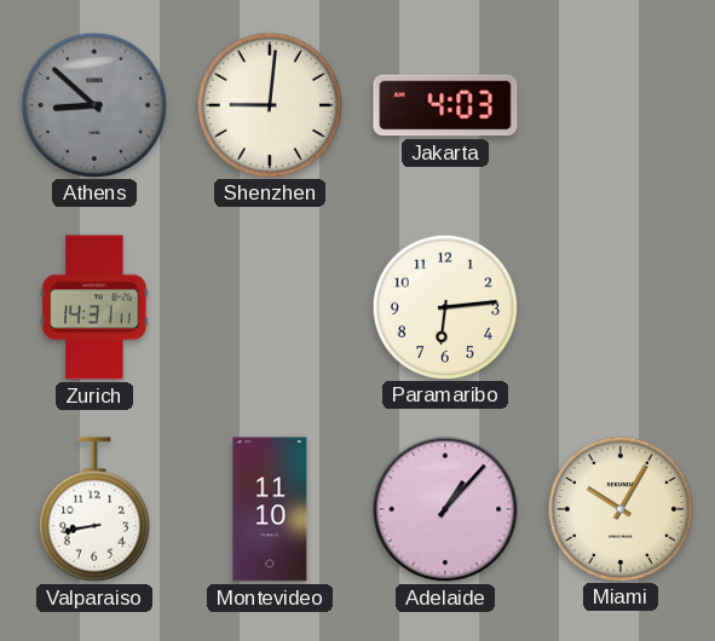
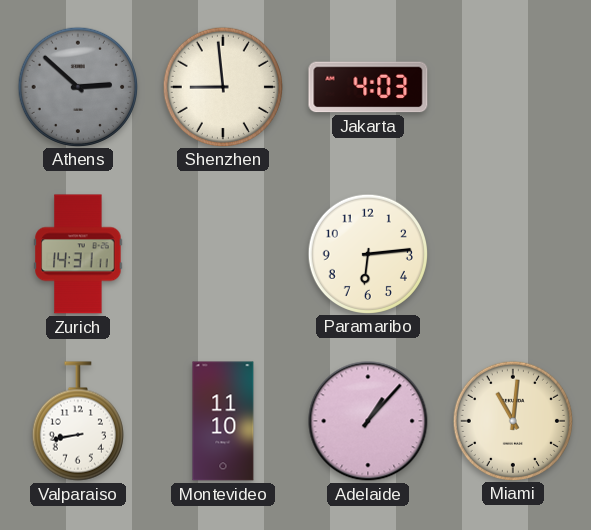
Athens: 8:52 -> 2:52
Shenzhen: 9:01 -> 8:59
Miami: 10:05 -> 11:01
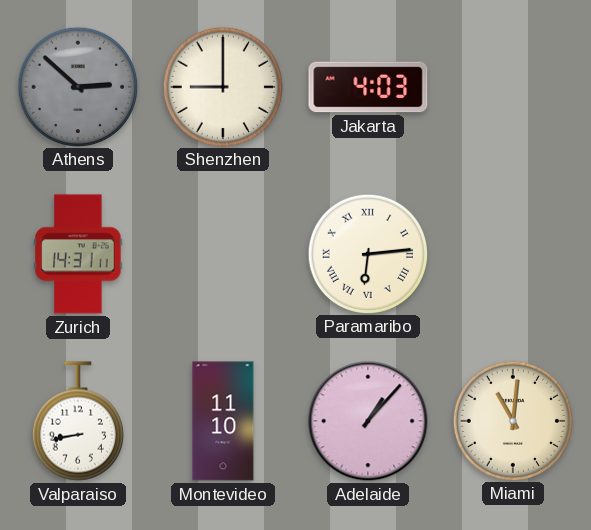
Shenzhen: 8:59 -> 9:00
Paramaribo numerals: Arabic -> Roman
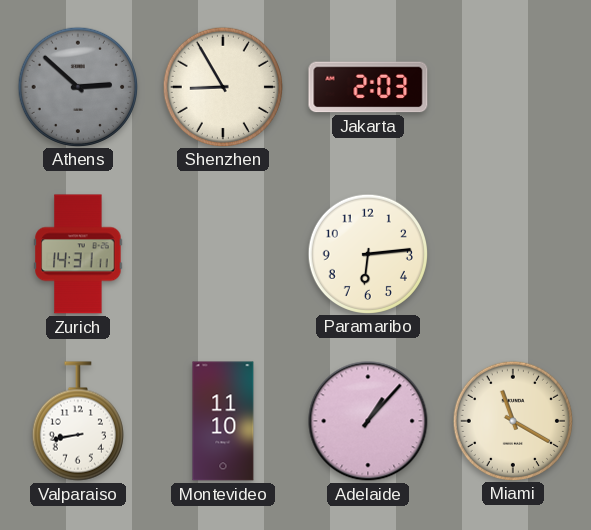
Shenzhen: 9:00 -> 8:55
Jakarta: 4:03 -> 2:03
Paramaribo numerals: Roman -> Arabic
Miami: 11:01 -> 11:20
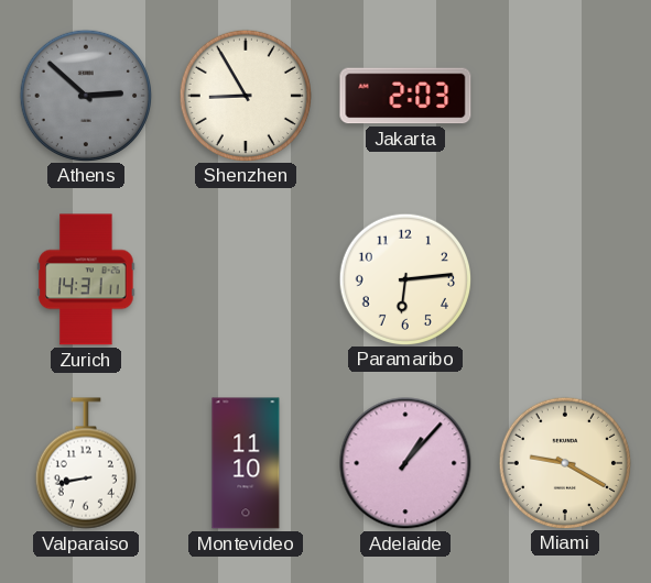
Miami: 11:20 -> 9:20
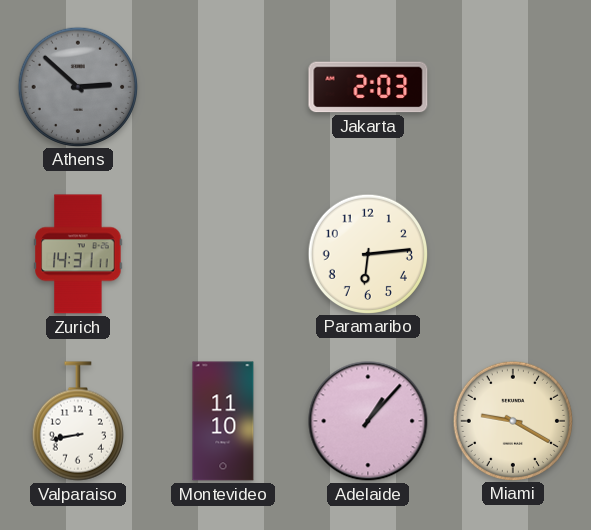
Shenzhen: 8:55 -> none
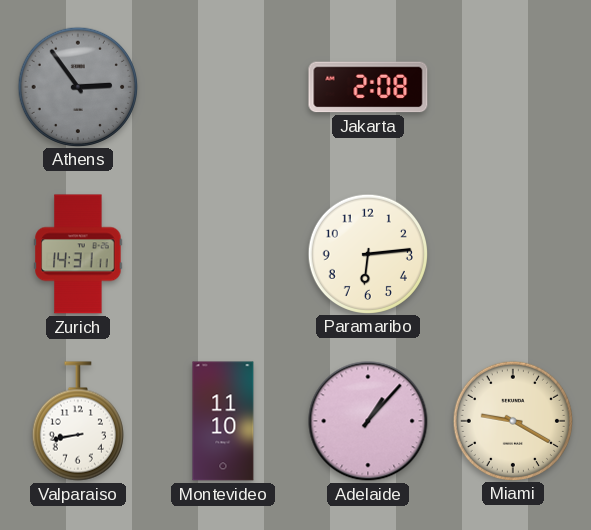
Athens: 2:52 -> 2:54
Jakarta: 2:03 -> 2:08
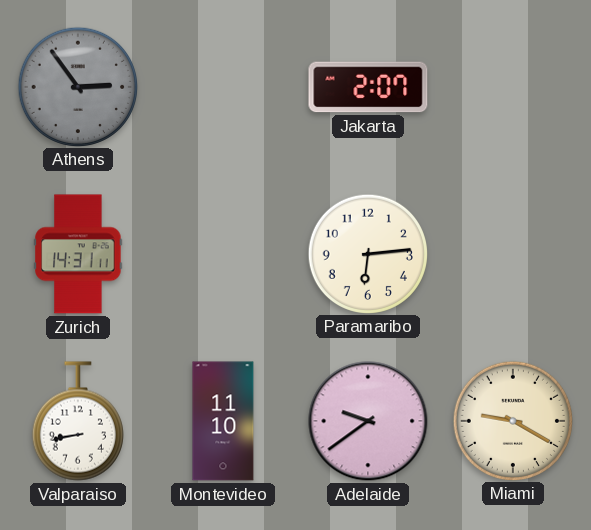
Jakarta: 2:08 -> 2:07
Adelaide: 1:07 -> 9:39
